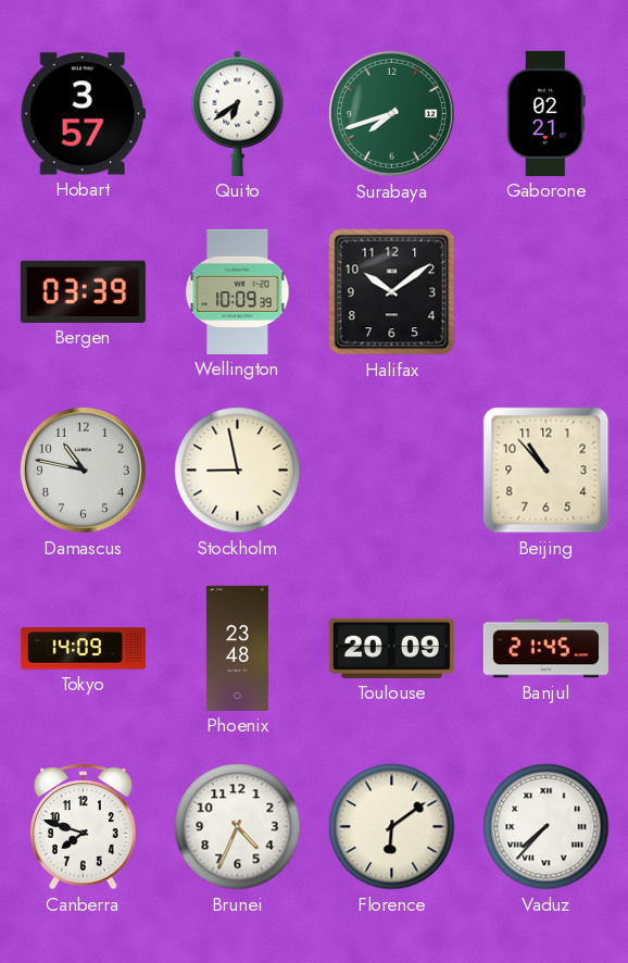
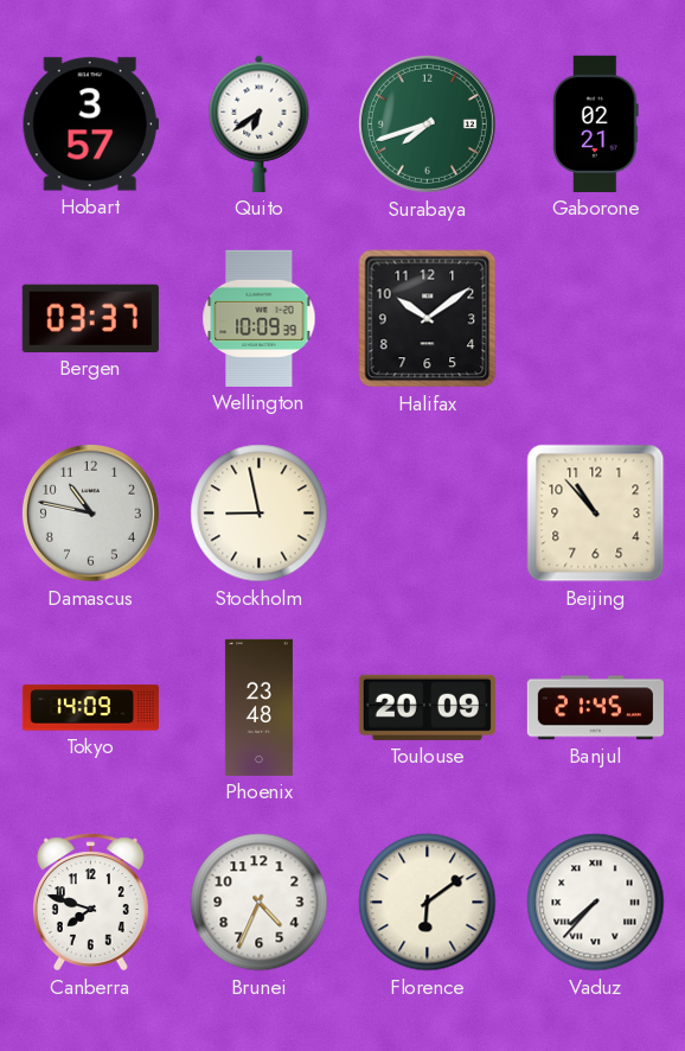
Bergen: 03:39 -> 03:37
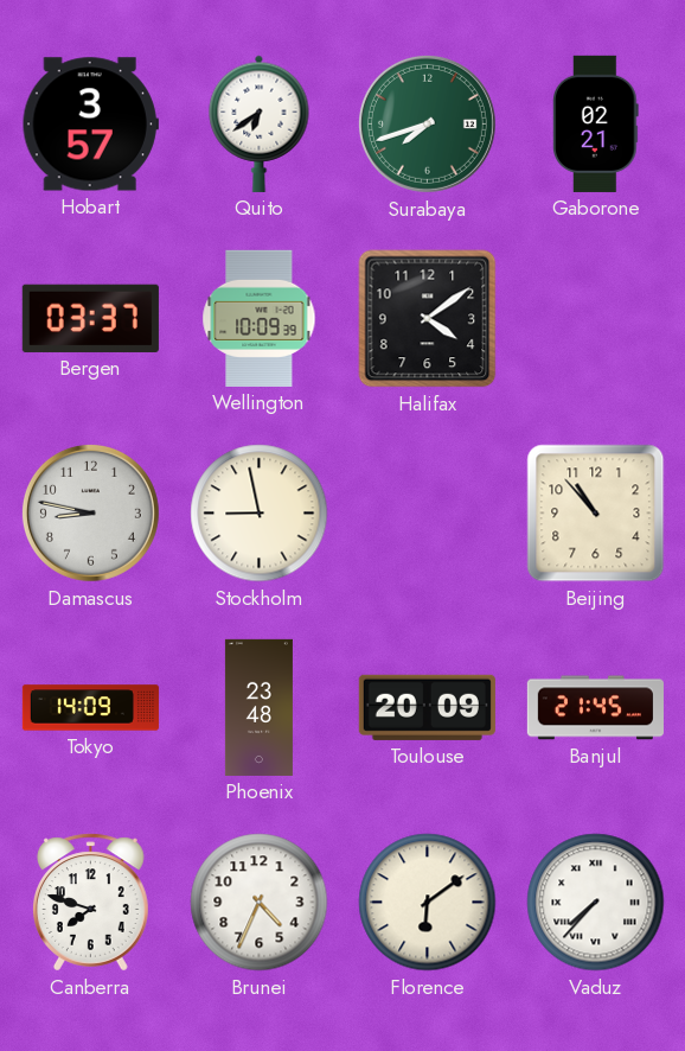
Halifax: 10:09 -> 4:09
Damascus: 10:47 -> 8:47
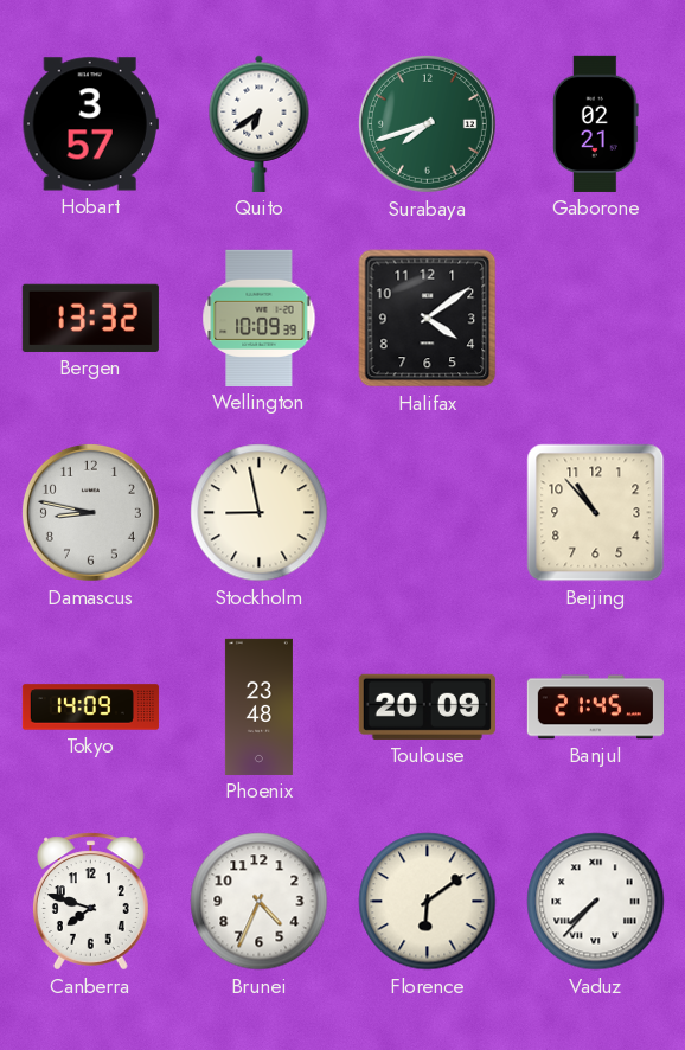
Bergen: 03:37 -> 13:32
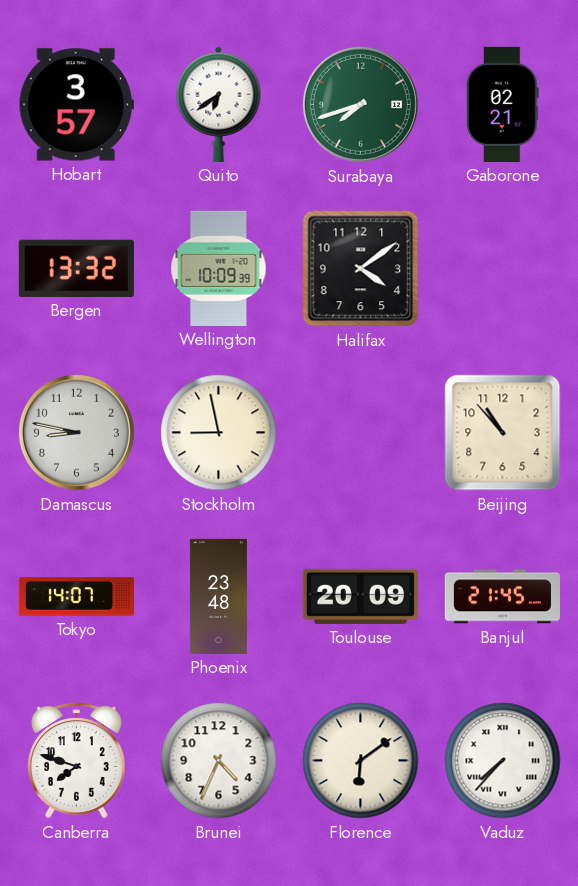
Tokyo: 14:09 -> 14:07
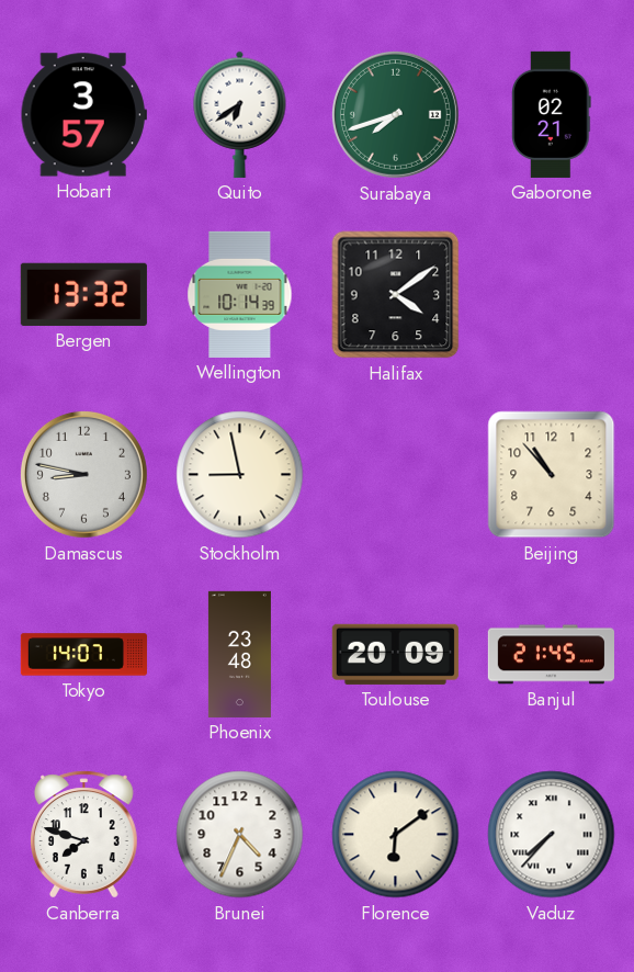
Wellington: 10:09 -> 10:14
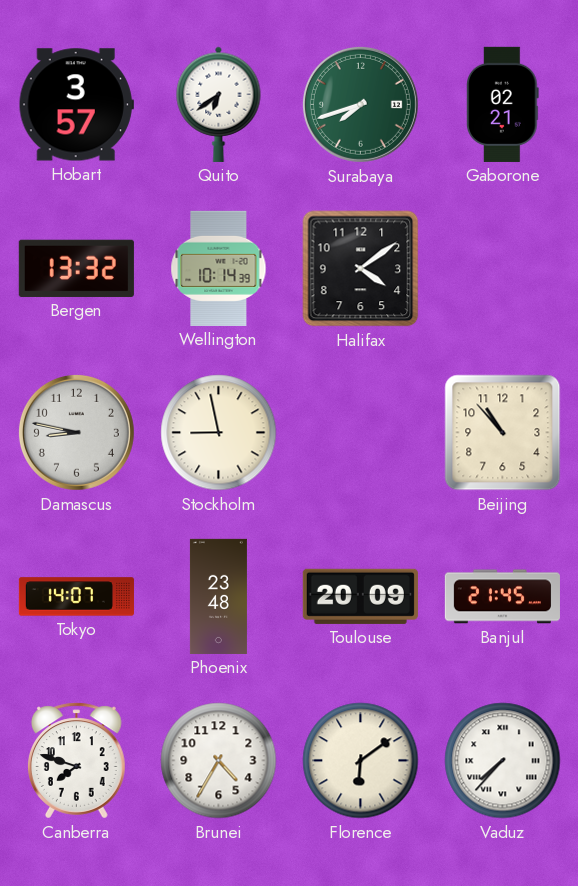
Brunei: 4:34 -> 4:35
